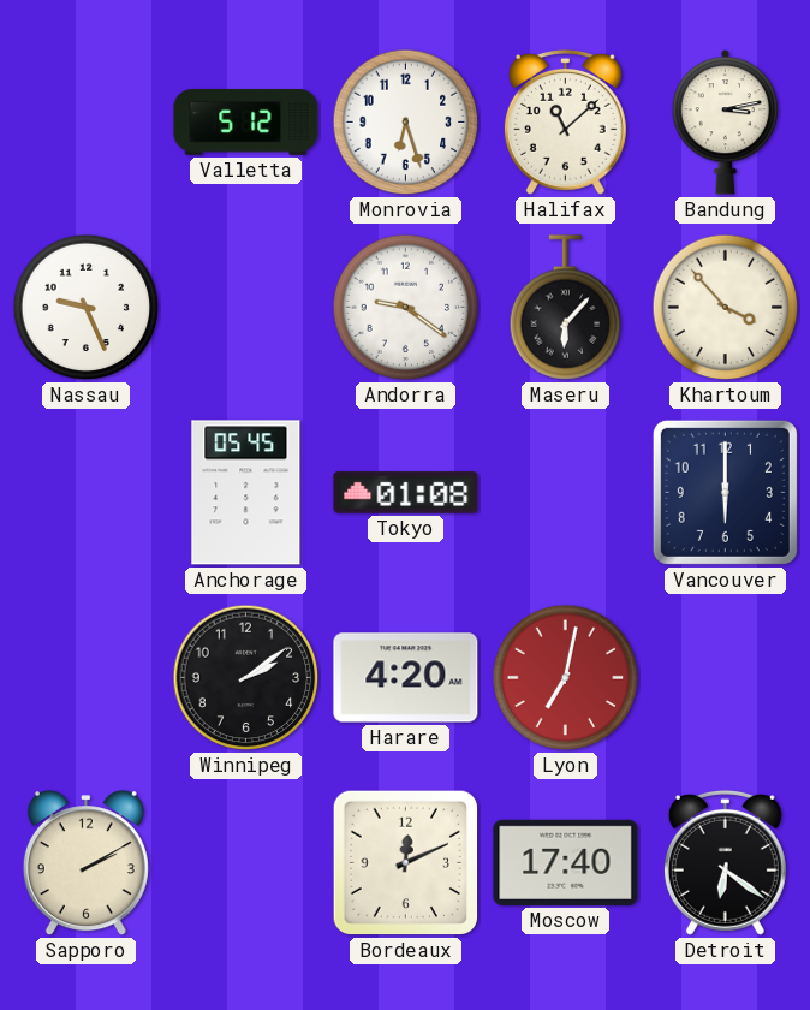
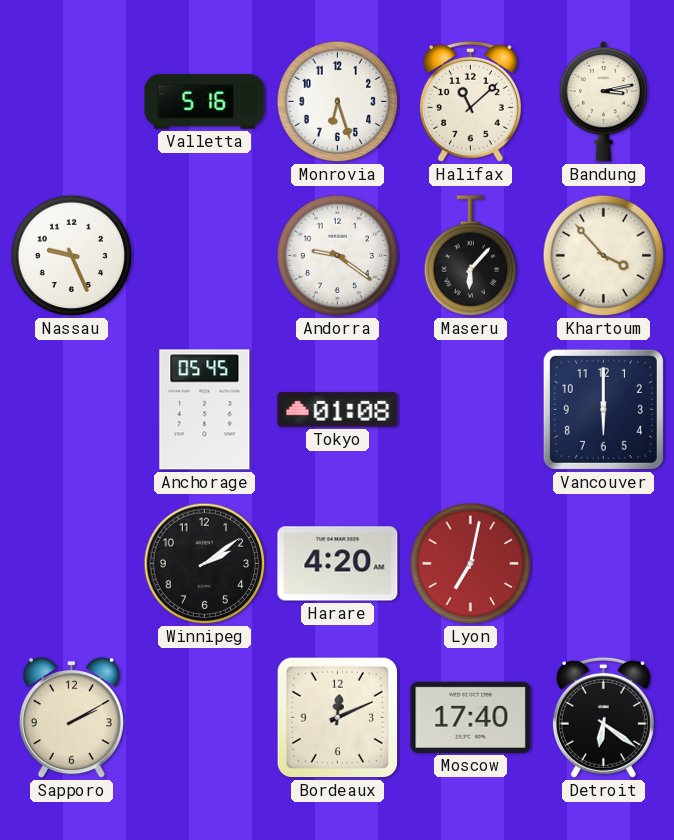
Valletta: 5:12 -> 5:16
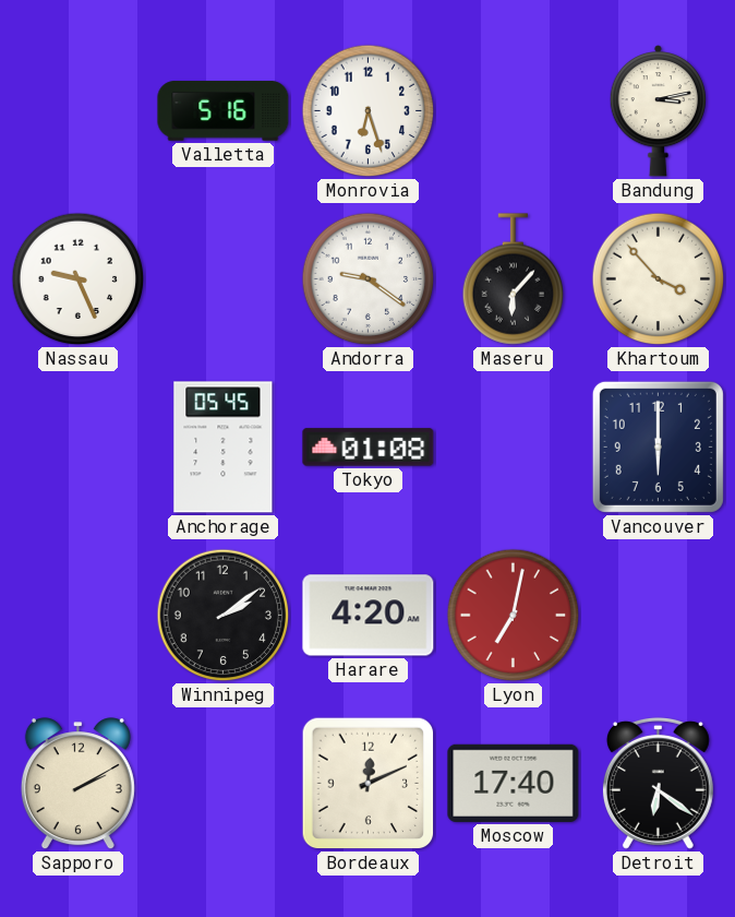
Halifax: 11:08 -> none
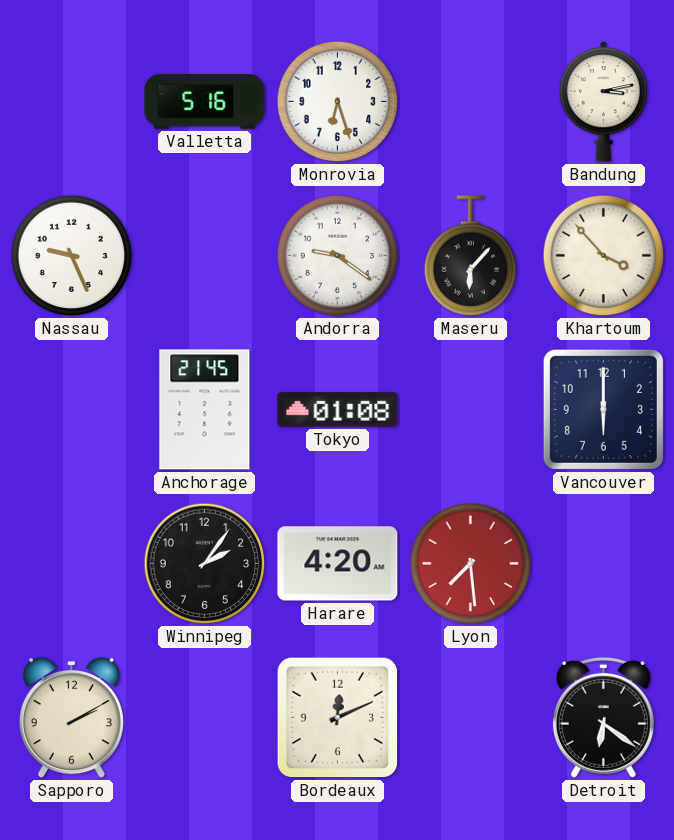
Anchorage: 05:45 -> 21:45
Winnipeg: 2:09 -> 2:06
Lyon: 7:02 -> 7:29
Moscow: 17:40 -> none
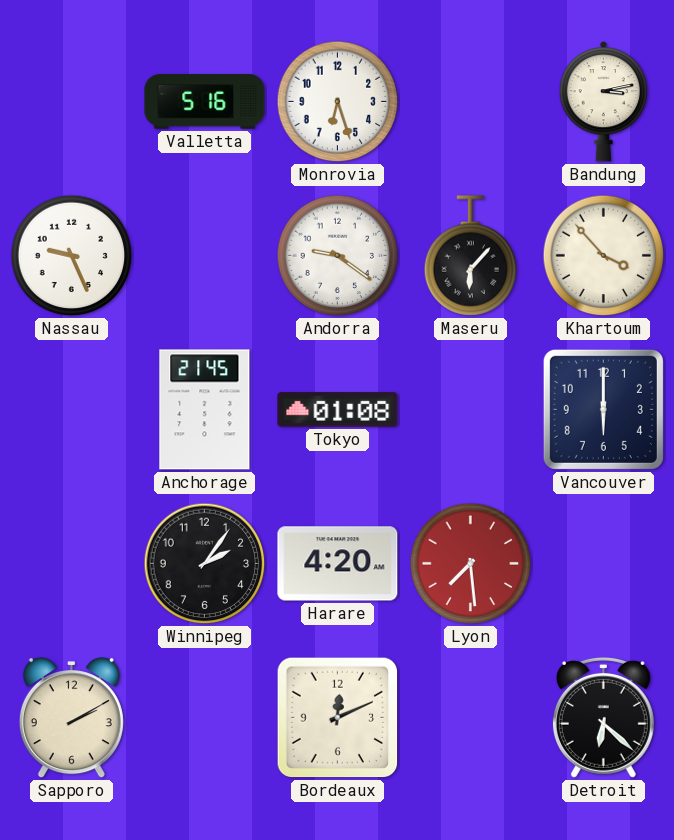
Detroit: 6:21 -> 6:22
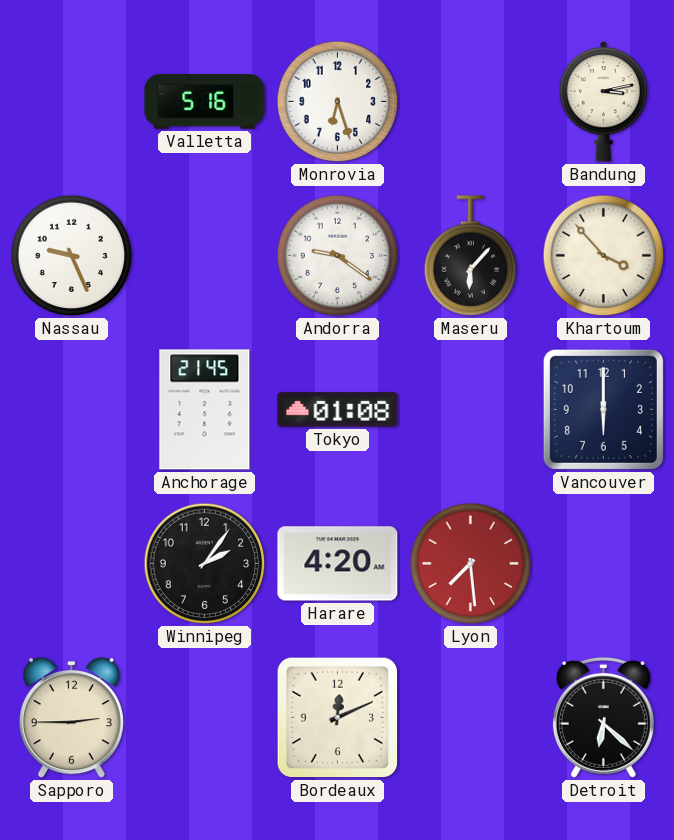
Sapporo: 2:10 -> 2:45
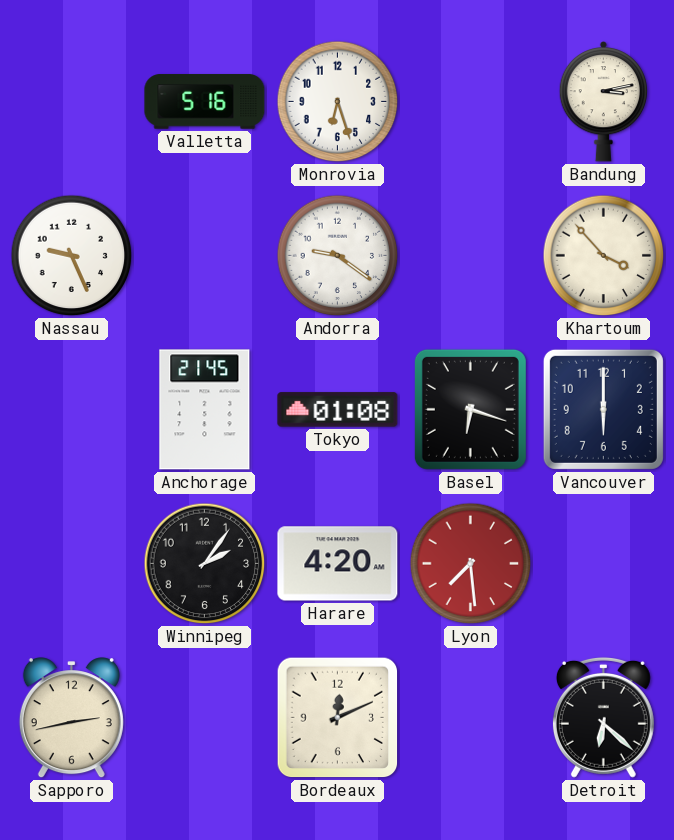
Maseru: 6:07 -> none
Basel: none -> 6:18
Sapporo: 2:45 -> 2:43
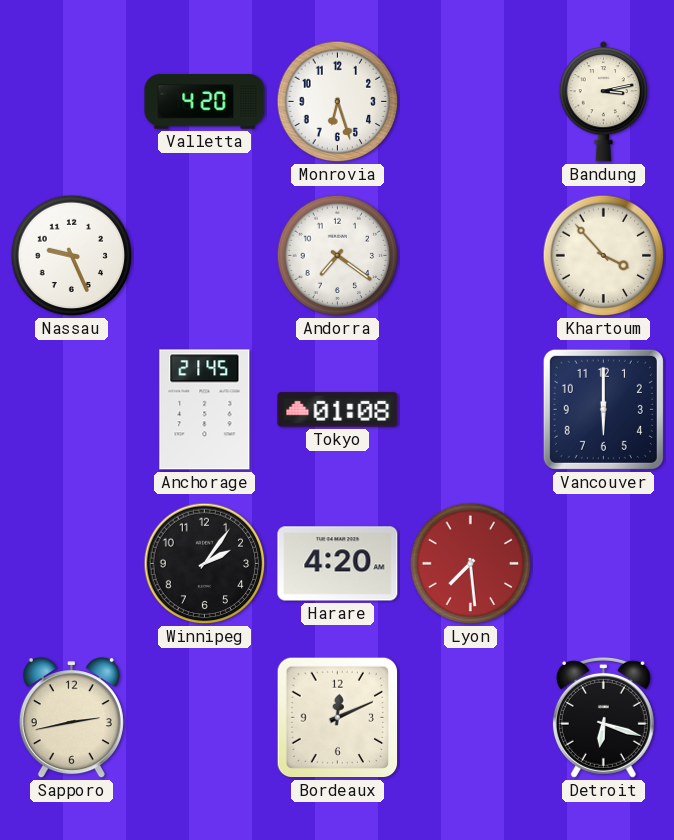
Valletta: 5:16 -> 4:20
Andorra: 9:21 -> 7:21
Basel: 6:18 -> none
Detroit: 6:22 -> 6:18
